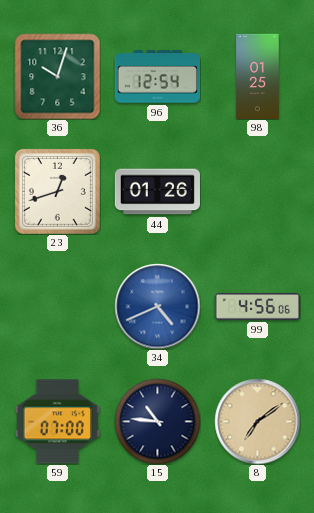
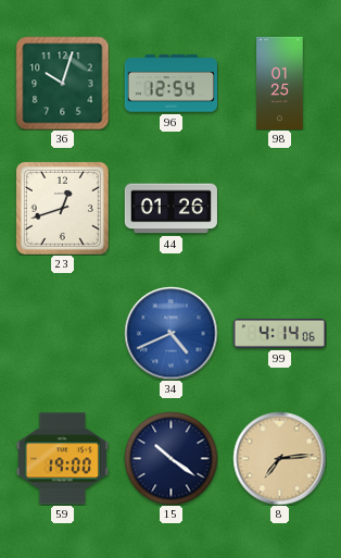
99: 4:56 -> 4:14
59: 07:00 -> 19:00
15: 10:46 -> 10:21
8: 7:09 -> 7:14
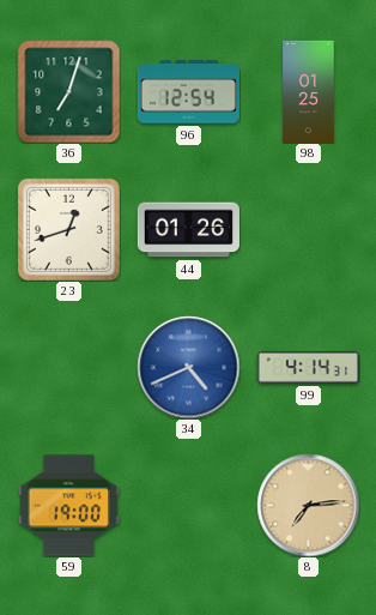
36: 10:03 -> 7:03
99: 4:14:06 -> 4:14:31
15: 10:21 -> none
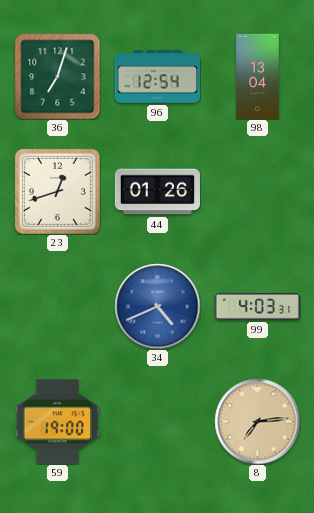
98: 01:25 -> 13:04
99: 4:14 -> 4:03
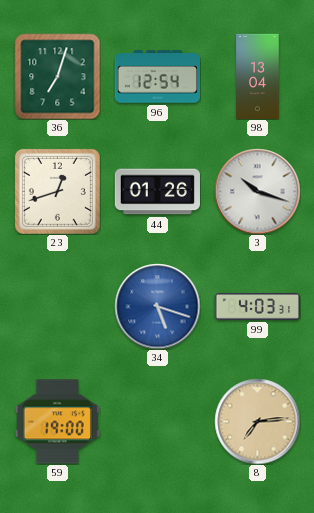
3: none -> 10:18
34: 4:41 -> 5:18
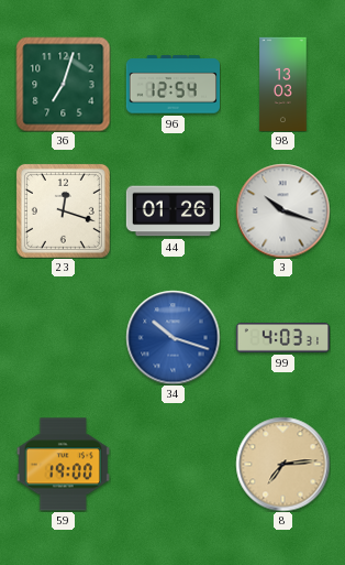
98: 13:04 -> 13:03
23: 12:42 -> 12:18
34: 5:18 -> 10:18
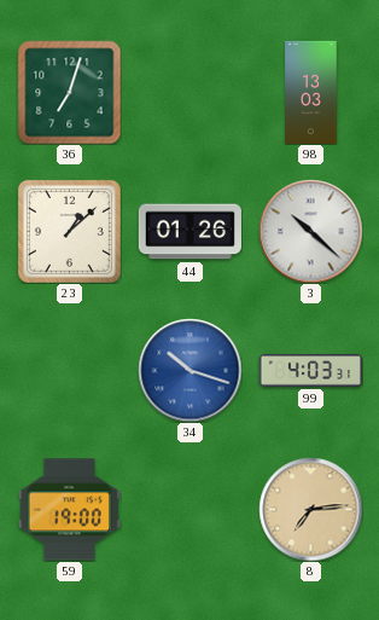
96: 12:54 -> none
23: 12:18 -> 1:08
3: 10:18 -> 10:22
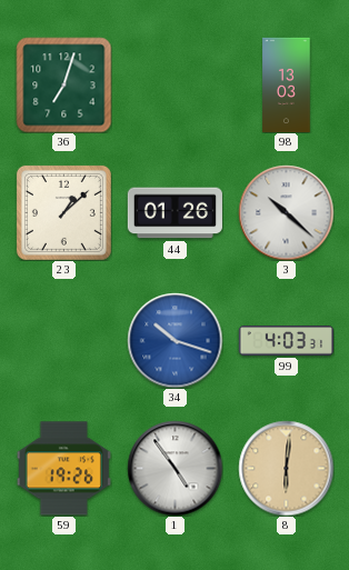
59: 19:00 -> 19:26
1: none -> 4:54
8: 7:14 -> 6:01
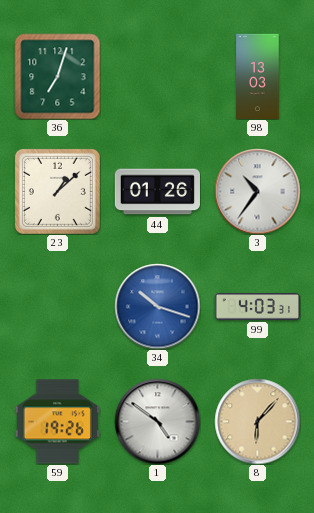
3: 10:22 -> 10:36
1: 4:54 -> 4:51
8: 6:01 -> 6:07
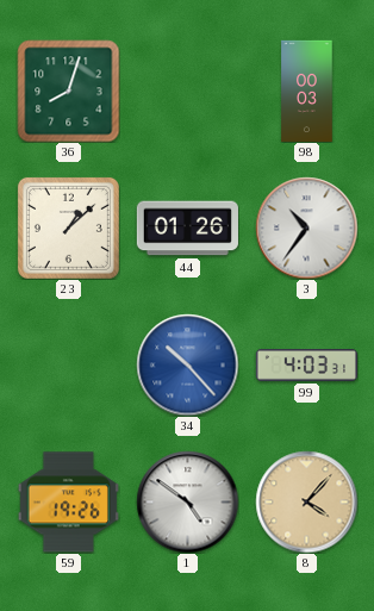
36: 7:03 -> 8:03
98: 13:03 -> 00:03
34: 10:18 -> 10:23
8: 6:07 -> 4:07
